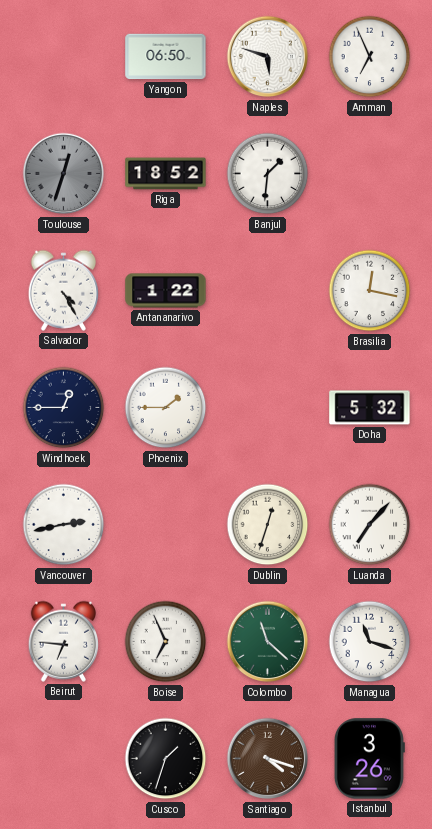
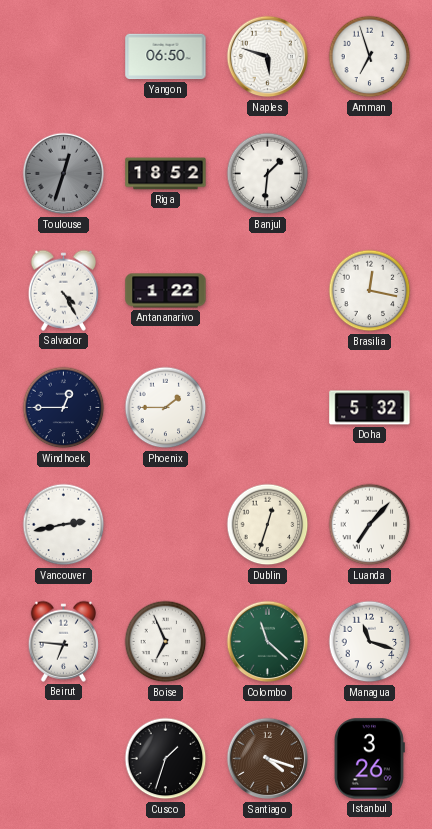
Amman: 6:56 -> 6:57
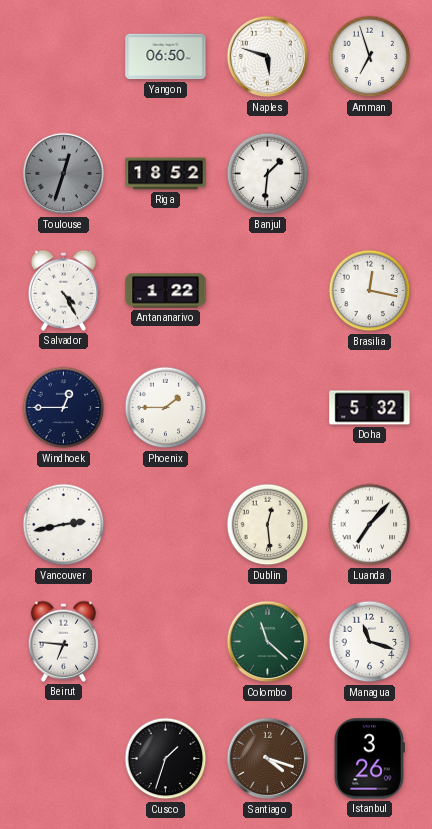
Dublin: 12:33 -> 12:29
Boise: 6:56 -> none
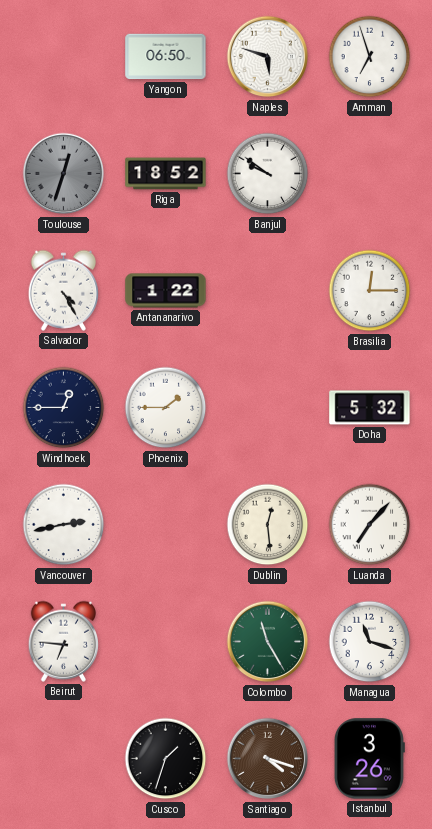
Banjul: 1:31 -> 9:51
Brasilia: 12:17 -> 12:15
Colombo: 11:22 -> 11:25
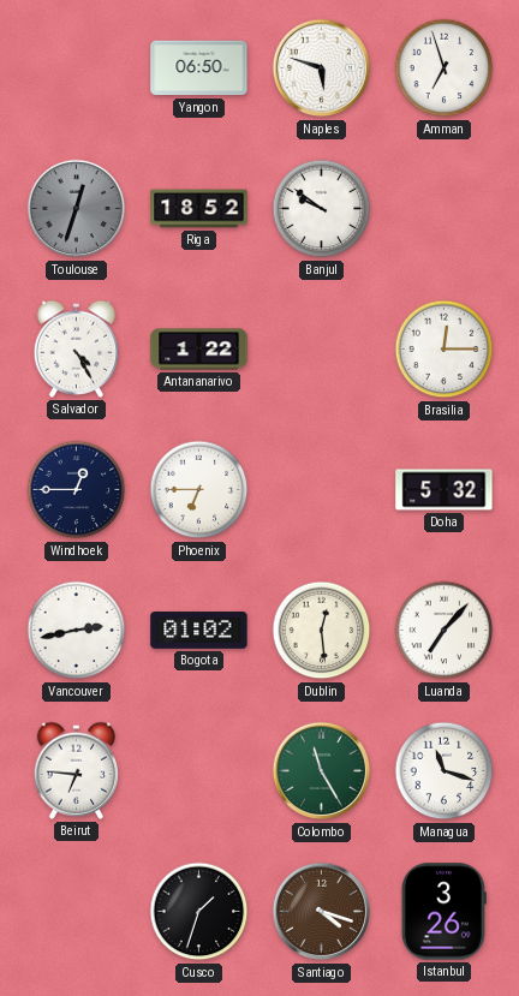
Phoenix: 1:45 -> 6:45
Bogota: none -> 01:02
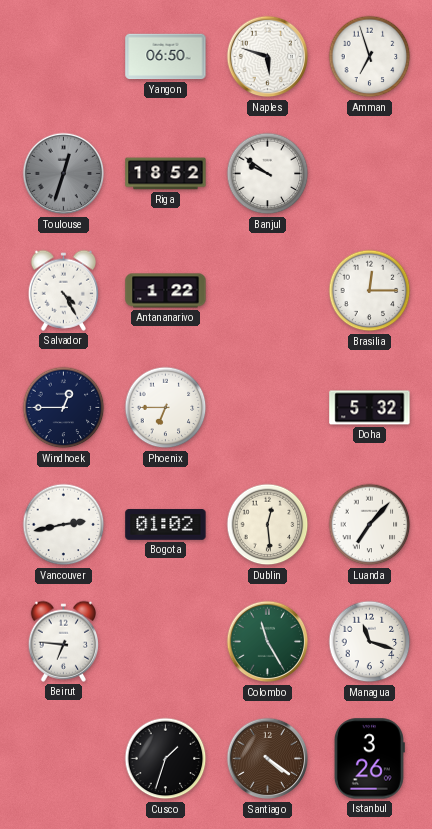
Santiago: 4:18 -> 4:21
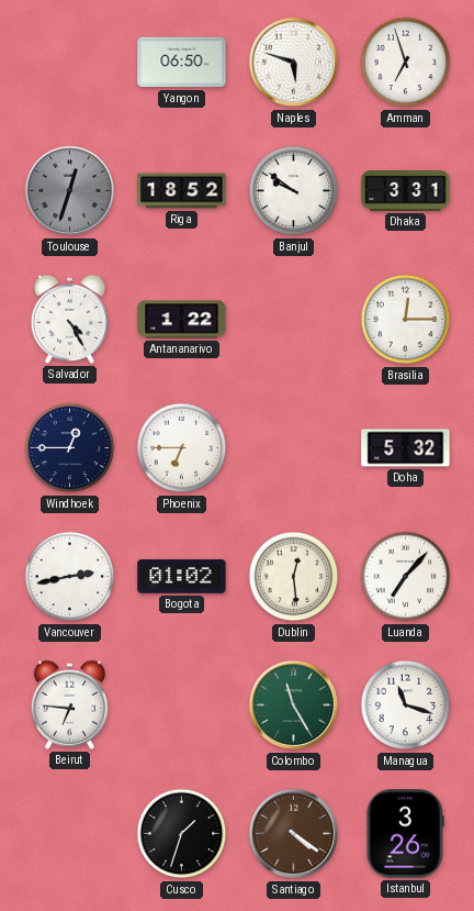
Dhaka: none -> 3:31
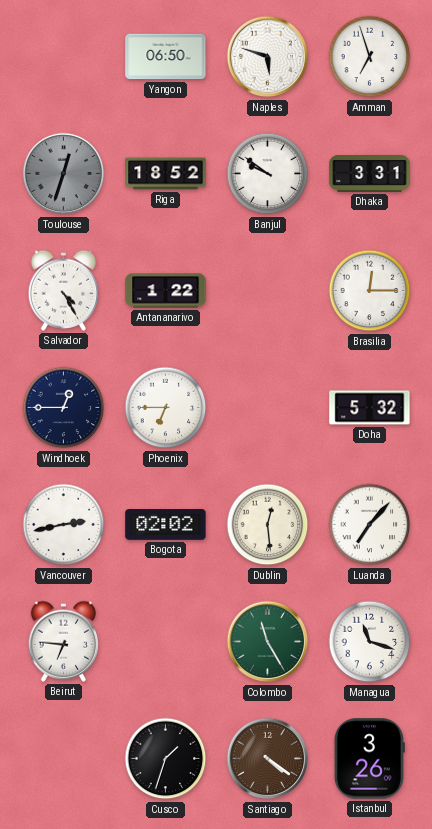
Bogota: 01:02 -> 02:02
